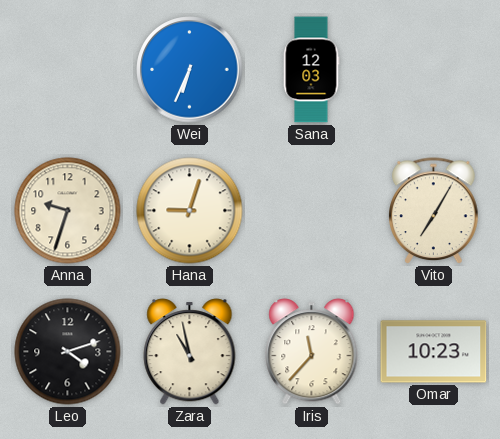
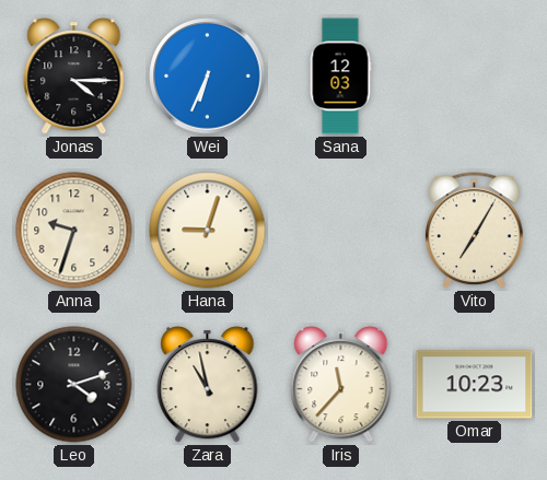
Jonas: none -> 4:15
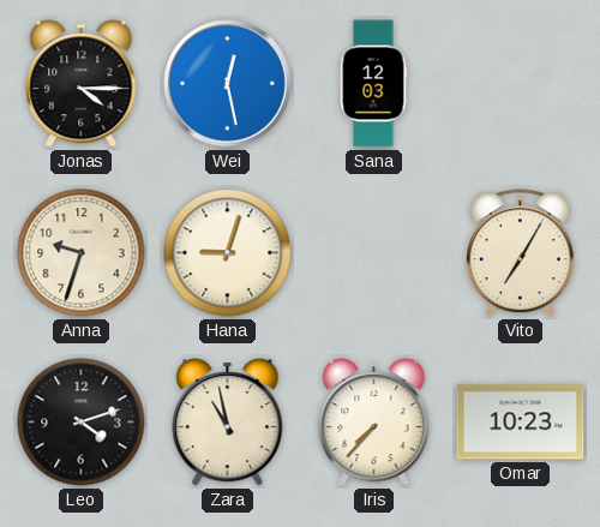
Wei: 6:34 -> 12:28
Iris: 11:37 -> 7:37
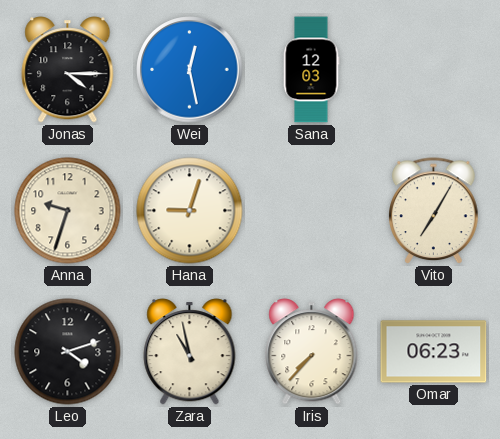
Omar: 10:23 -> 06:23
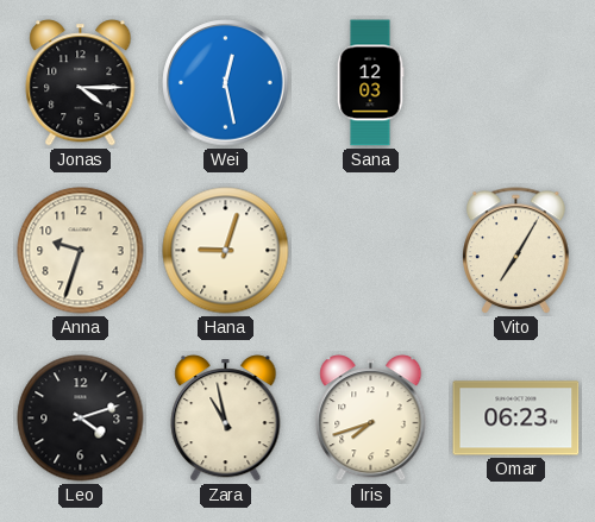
Iris: 7:37 -> 7:42
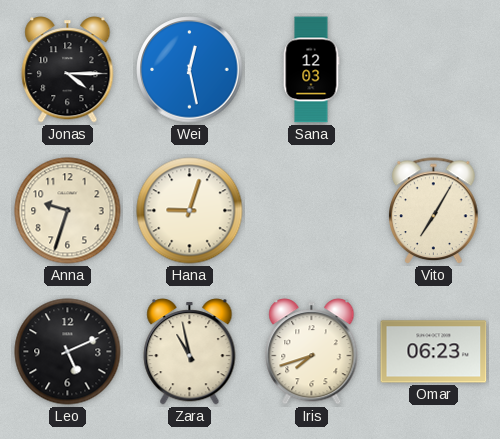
Leo: 4:12 -> 5:11
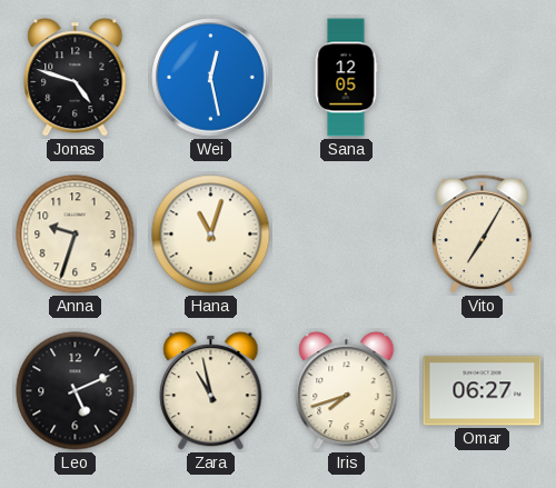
Jonas: 4:15 -> 4:48
Sana: 12:03 -> 12:05
Hana: 9:03 -> 11:03
Omar: 06:23 -> 06:27
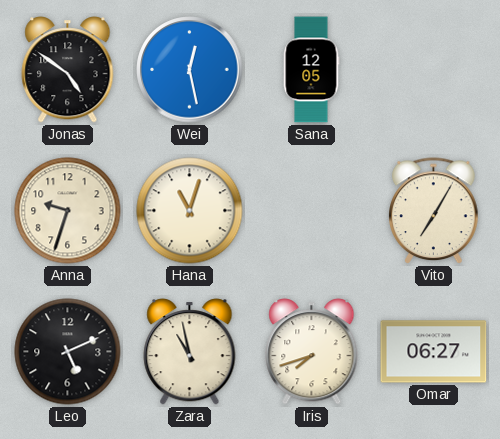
Jonas: 4:48 -> 4:51
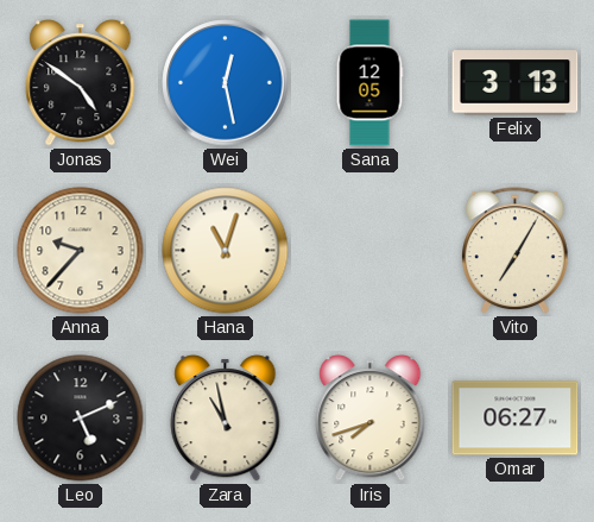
Felix: none -> 3:13
Anna: 9:33 -> 9:37
